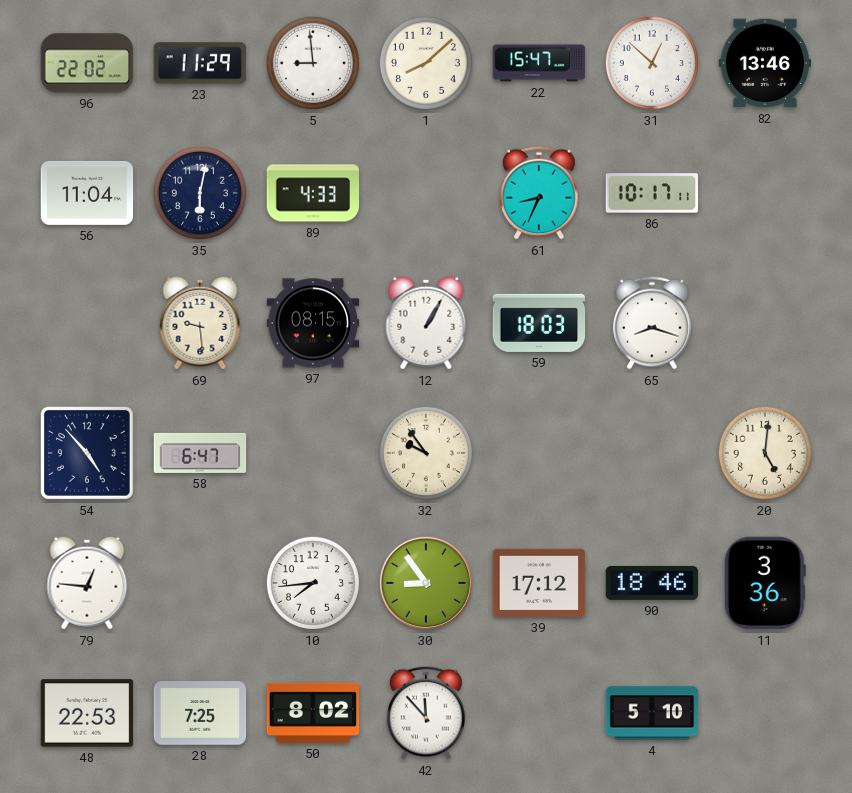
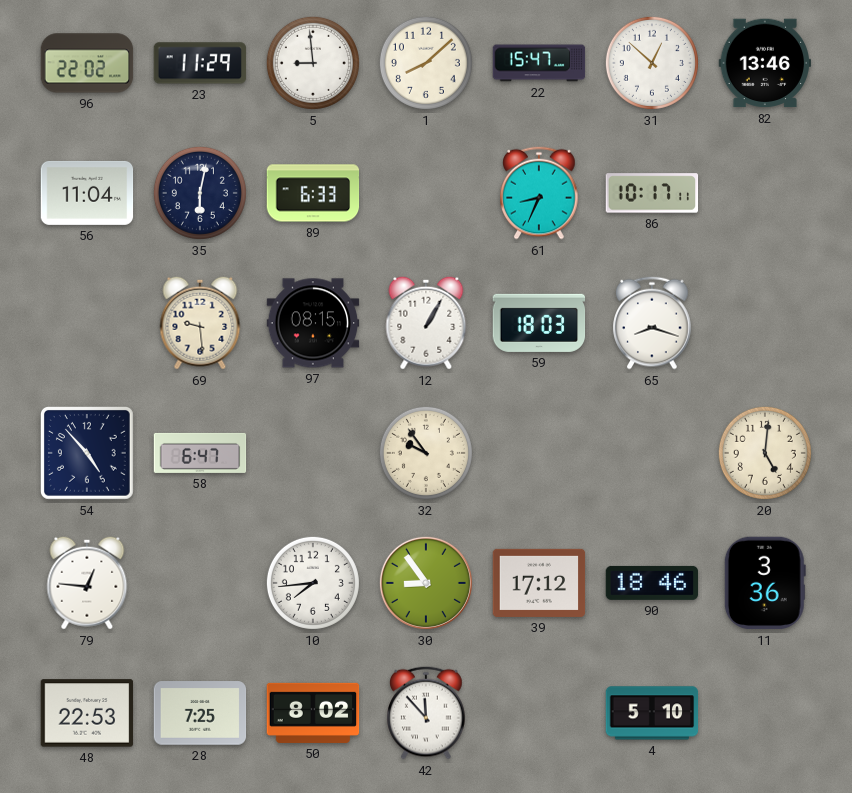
89: 4:33 -> 6:33
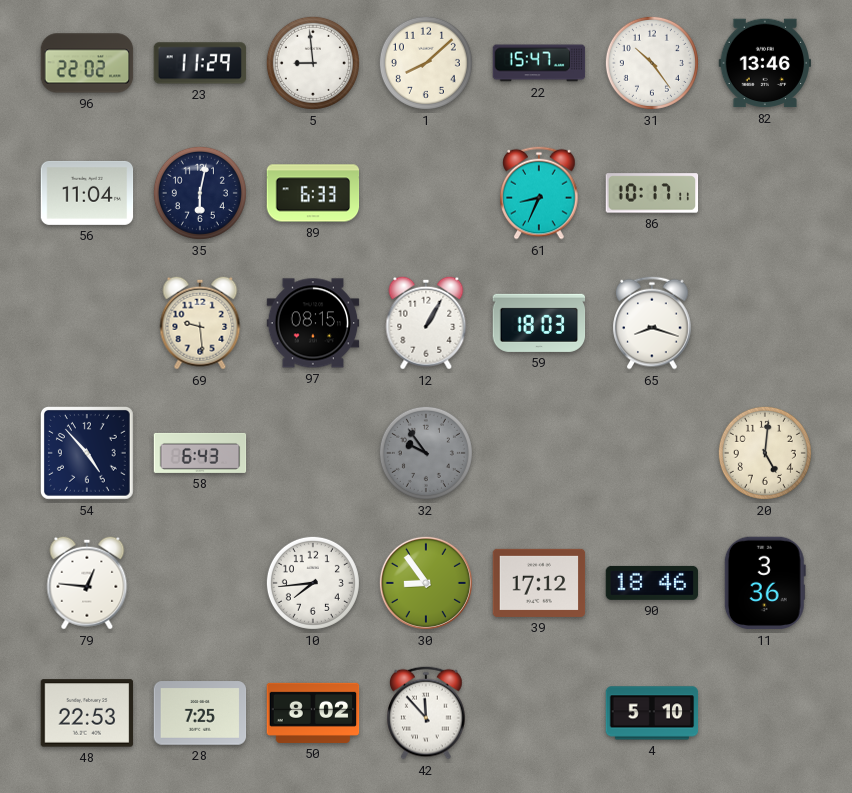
31: 12:52 -> 10:24
58: 6:47 -> 6:43
32 dial: cream -> grey
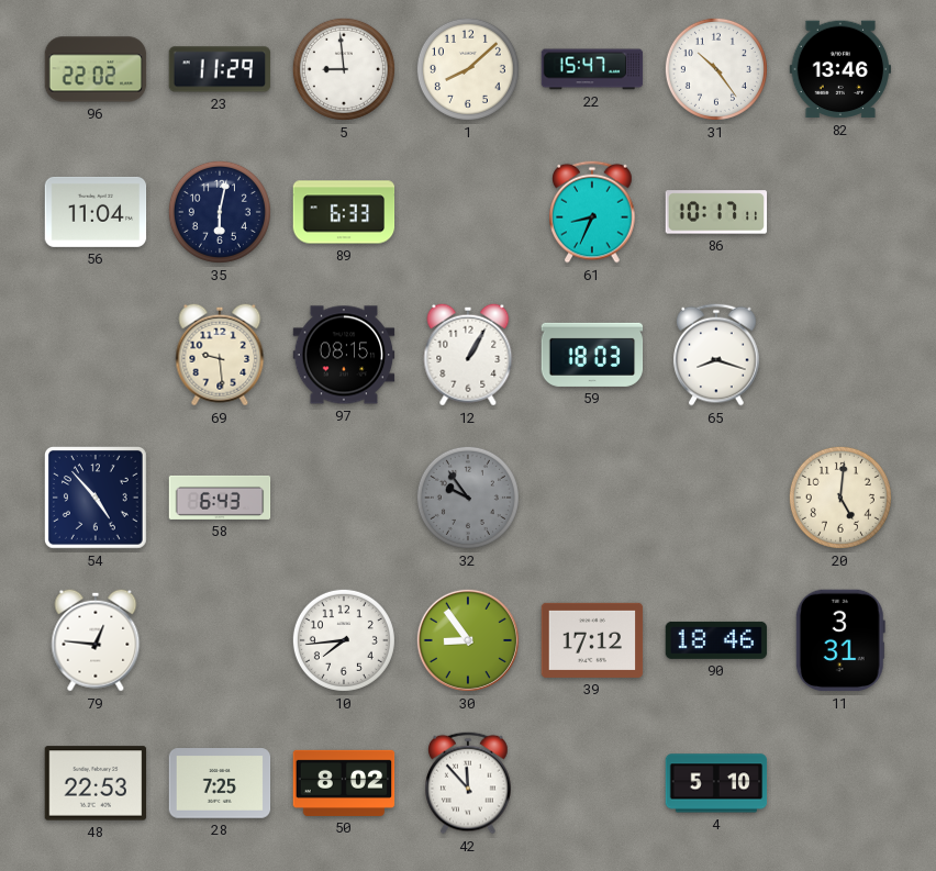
11: 3:36 -> 3:31
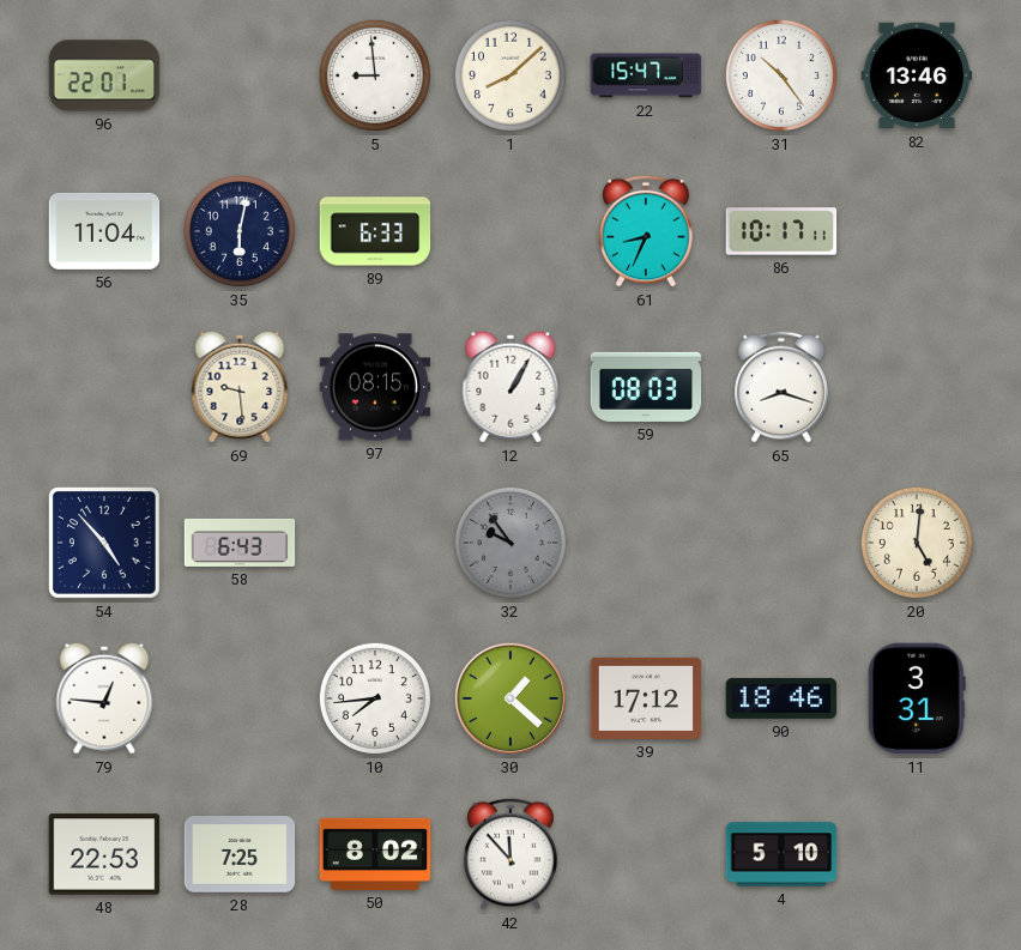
96: 22:02 -> 22:01
23: 11:29 -> none
59: 18:03 -> 08:03
30: 8:54 -> 1:22
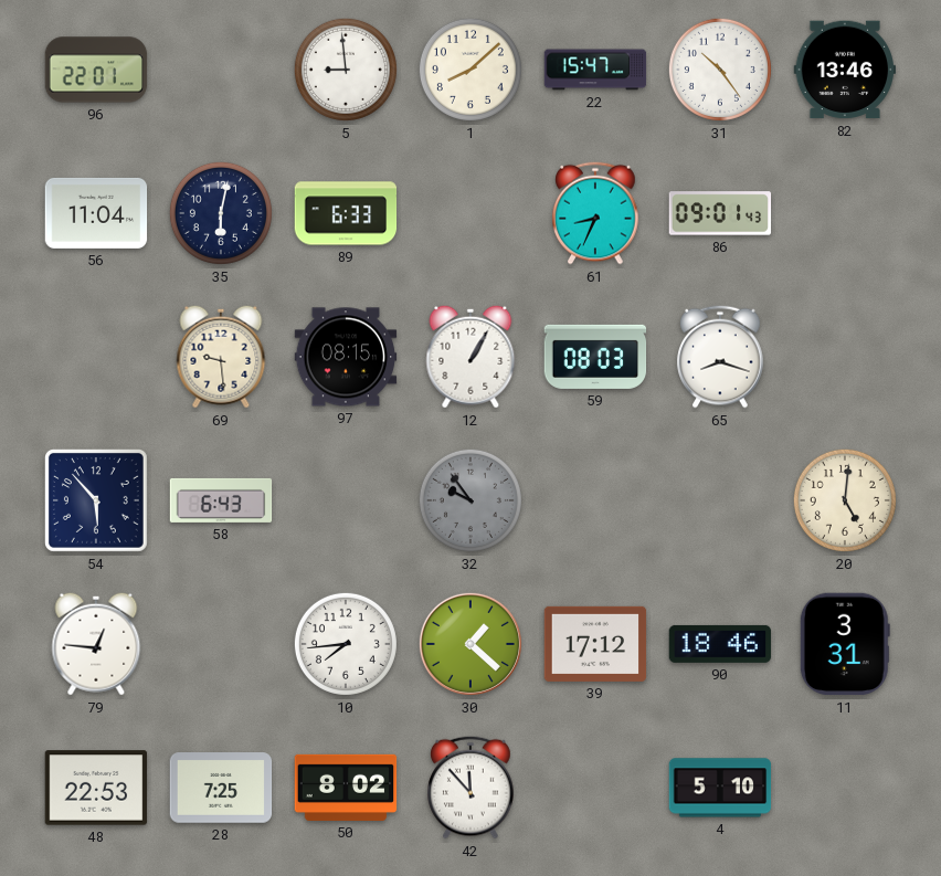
86: 10:17 -> 09:01
54: 4:53 -> 5:53
